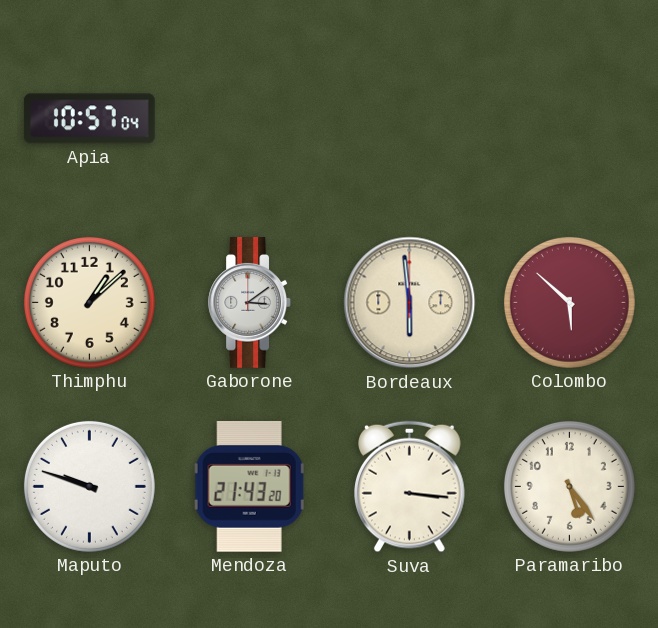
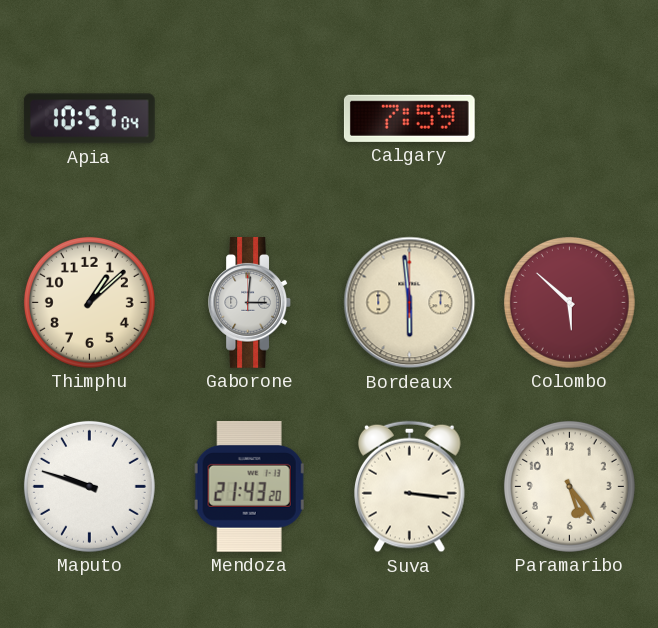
Calgary: none -> 7:59
Gaborone: 3:09 -> 3:01
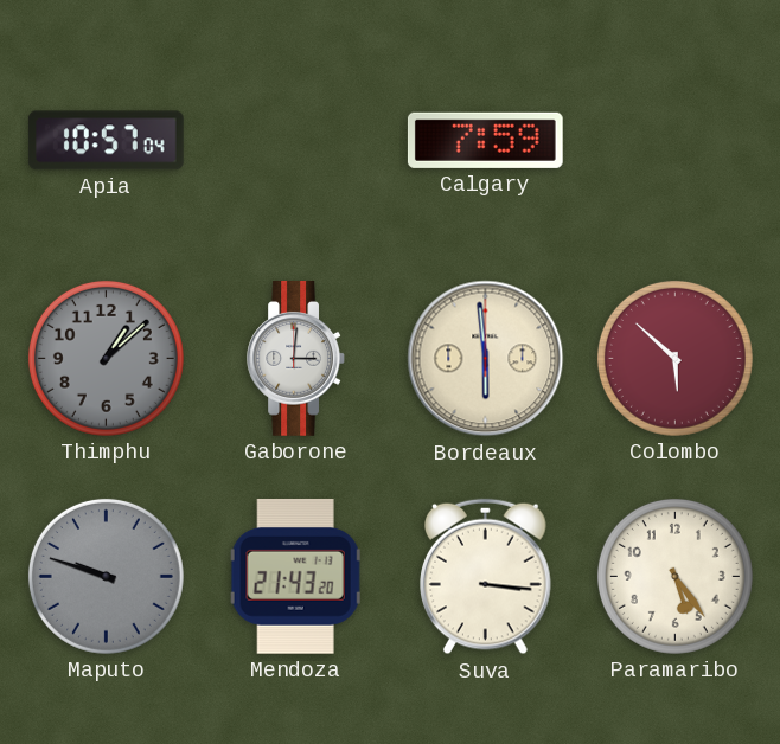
Thimphu dial: cream -> grey
Maputo dial: white -> grey
